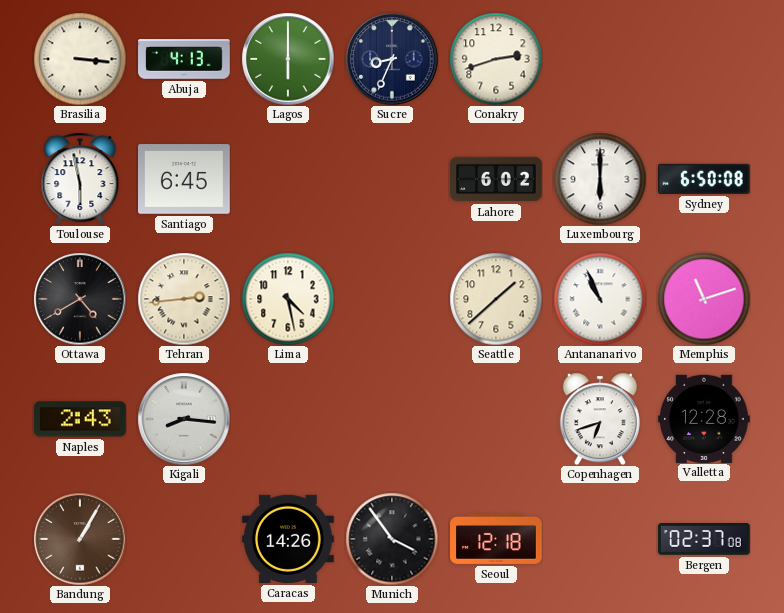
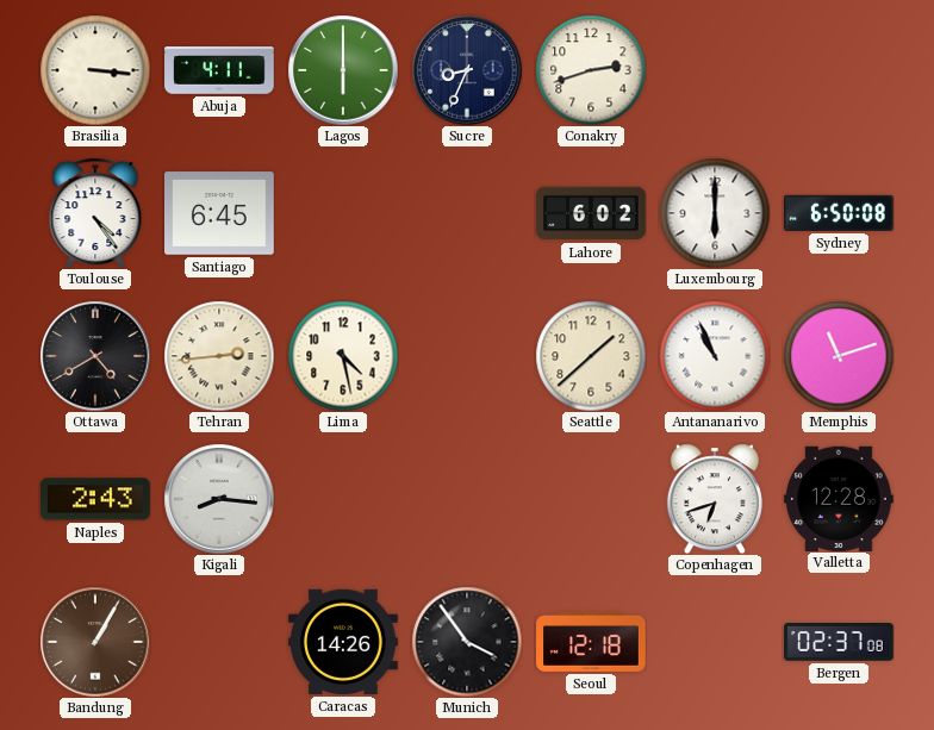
Abuja: 4:13 -> 4:11
Toulouse: 5:58 -> 4:24
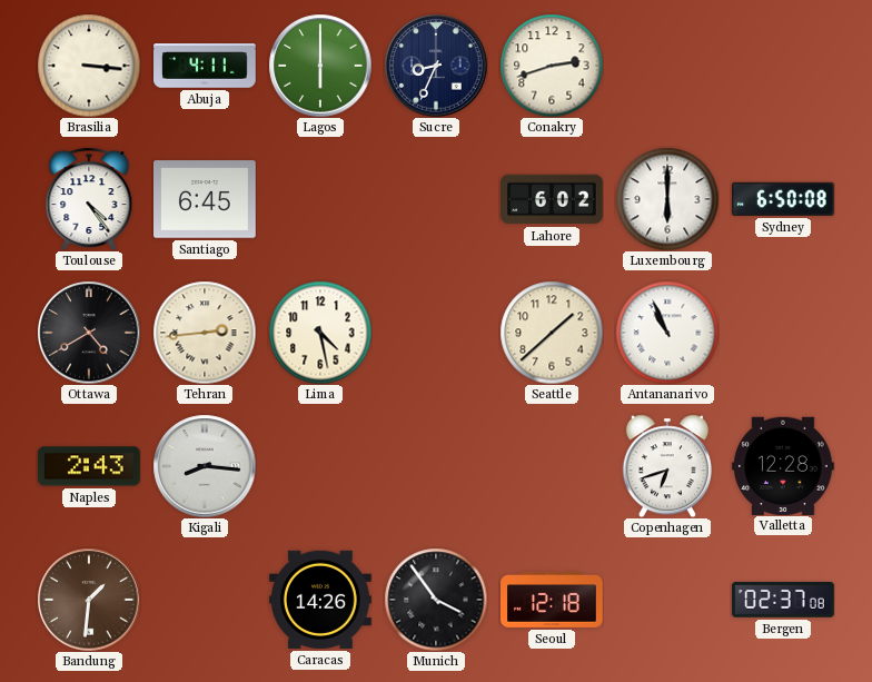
Memphis: 11:12 -> none
Bandung: 1:05 -> 1:31
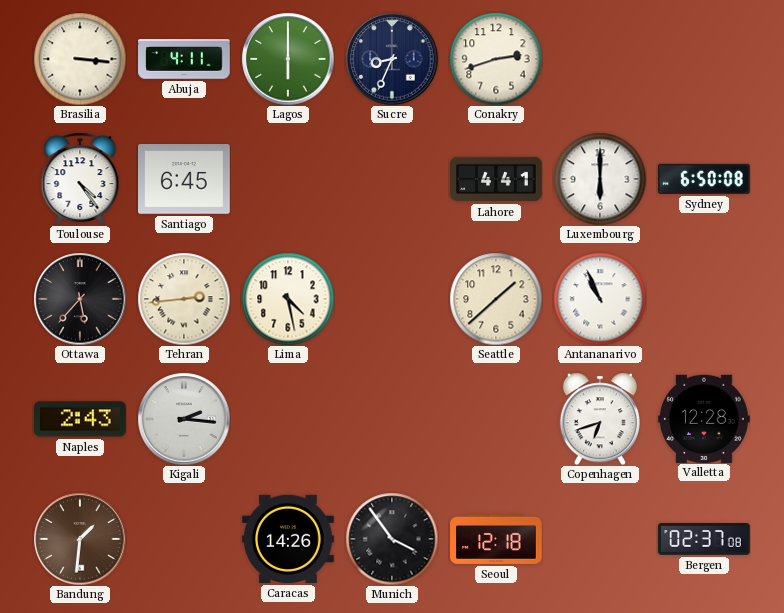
Lahore: 6:02 -> 4:41
Ottawa: 4:40 -> 5:37
Kigali: 8:16 -> 2:16
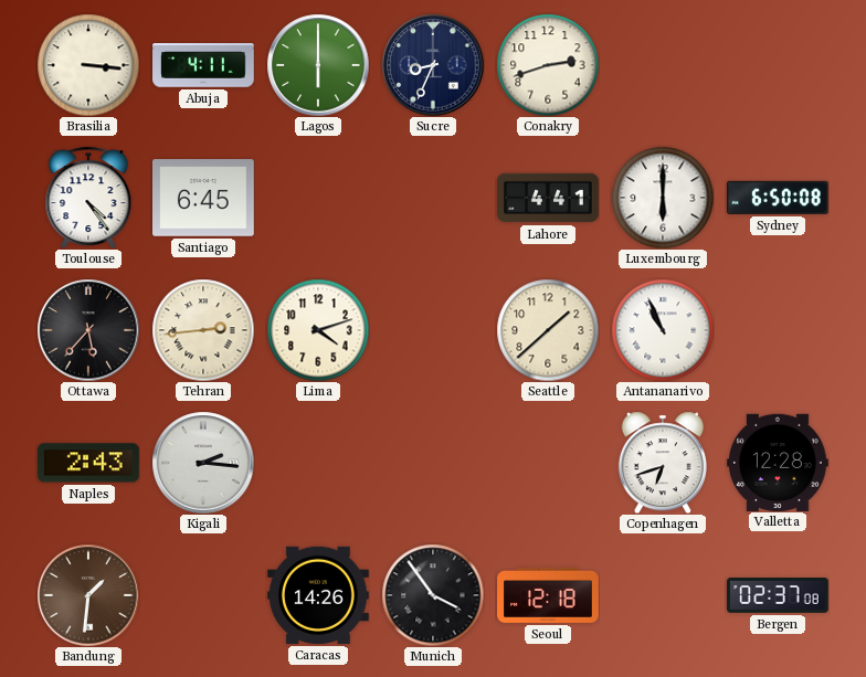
Lima: 4:28 -> 4:12
